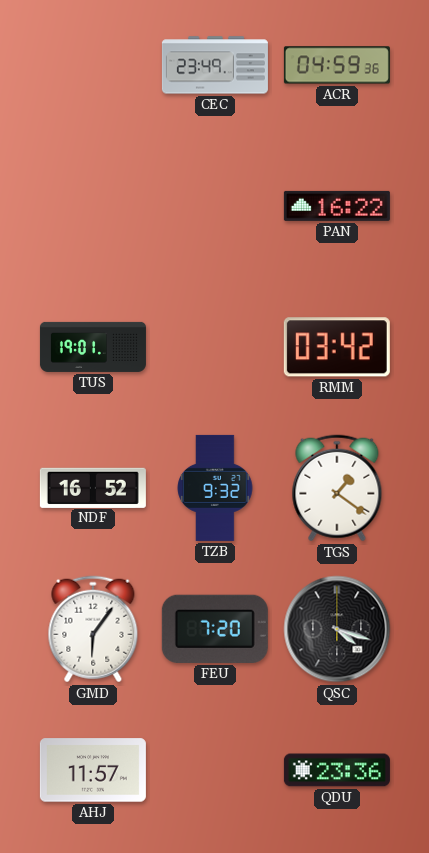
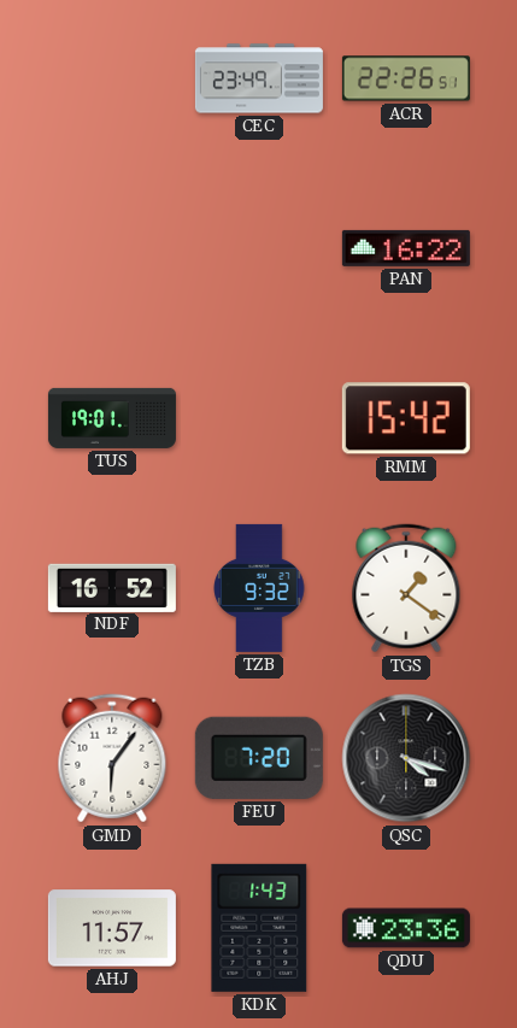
ACR: 04:59 -> 22:26
RMM: 03:42 -> 15:42
KDK: none -> 1:43
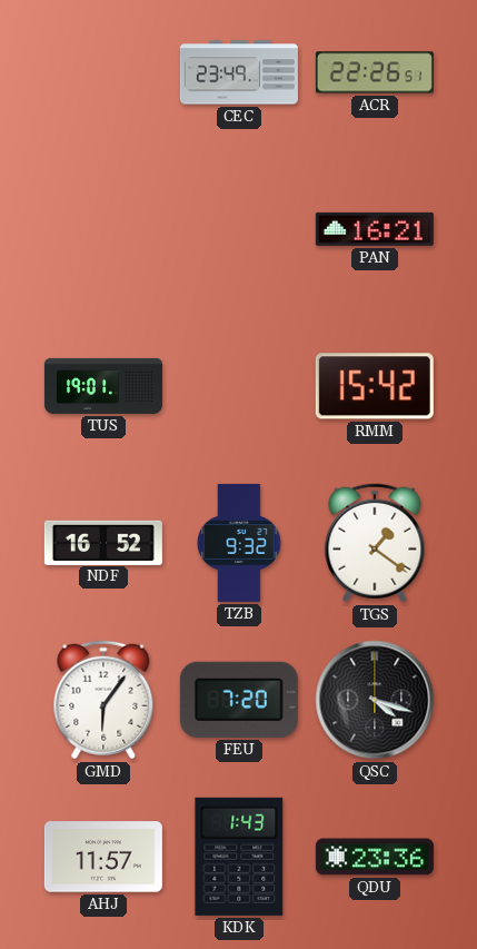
PAN: 16:22 -> 16:21
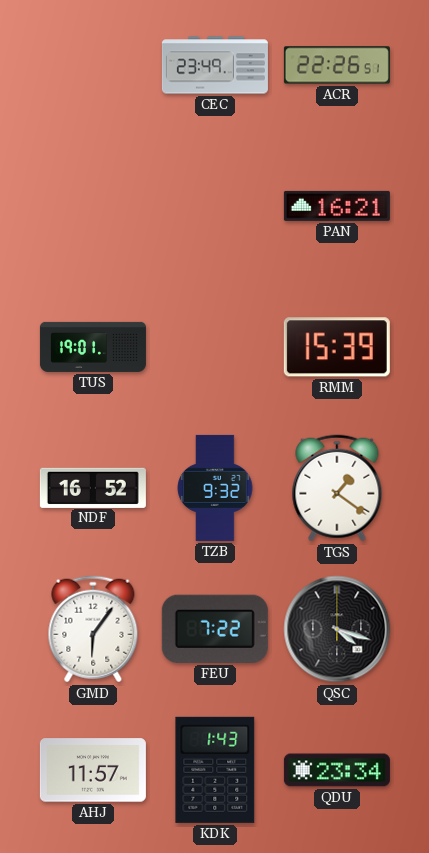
RMM: 15:42 -> 15:39
FEU: 7:20 -> 7:22
QDU: 23:36 -> 23:34
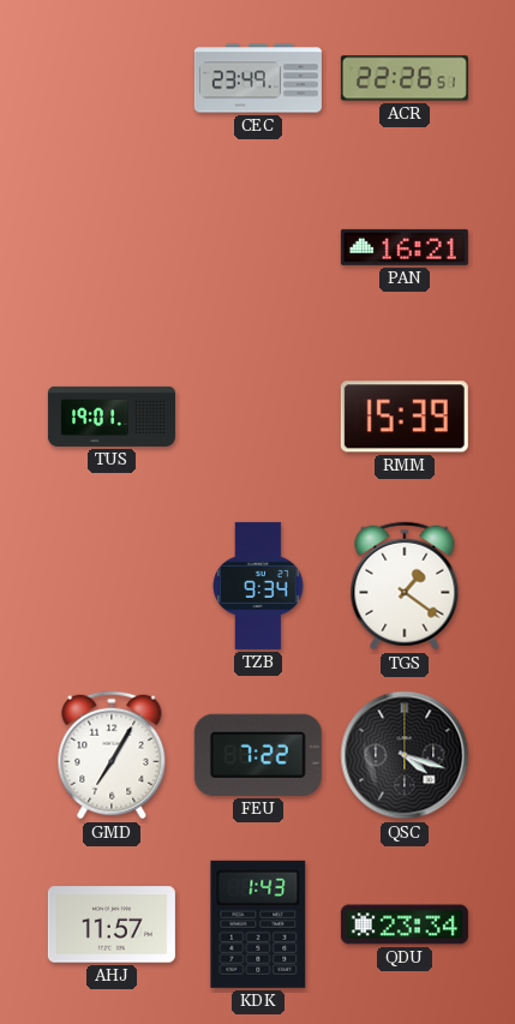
NDF: 16:52 -> none
TZB: 9:32 -> 9:34
GMD: 6:06 -> 7:05
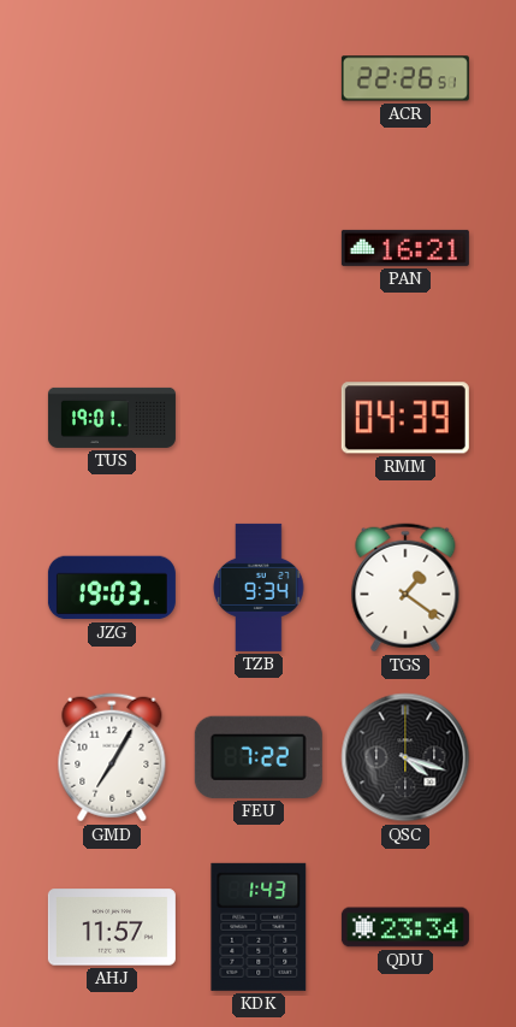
CEC: 23:49 -> none
RMM: 15:39 -> 04:39
JZG: none -> 19:03
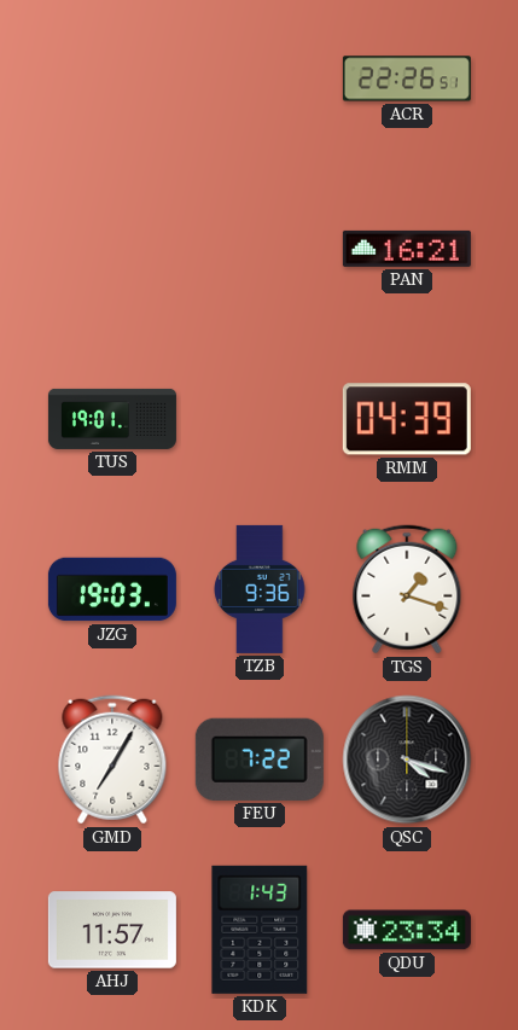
TZB: 9:34 -> 9:36
TGS: 1:21 -> 1:18
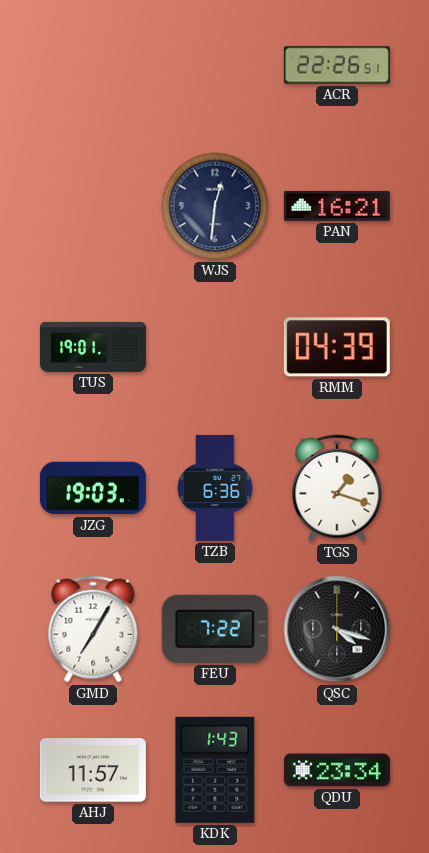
WJS: none -> 12:31
TZB: 9:36 -> 6:36
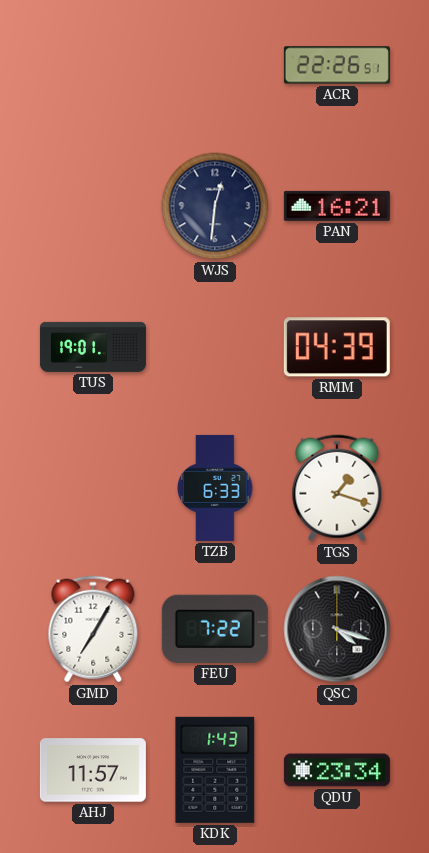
JZG: 19:03 -> none
TZB: 6:36 -> 6:33
